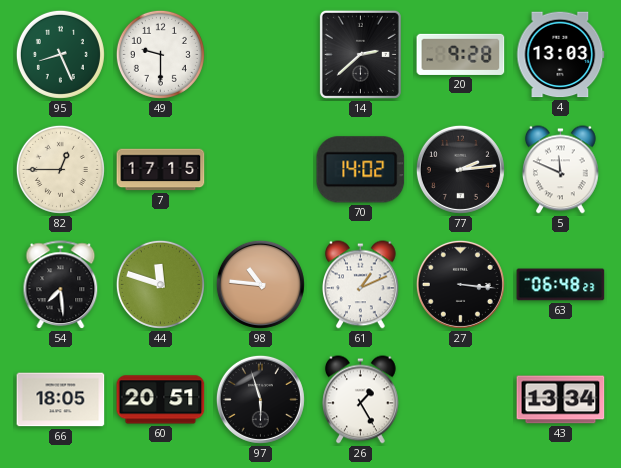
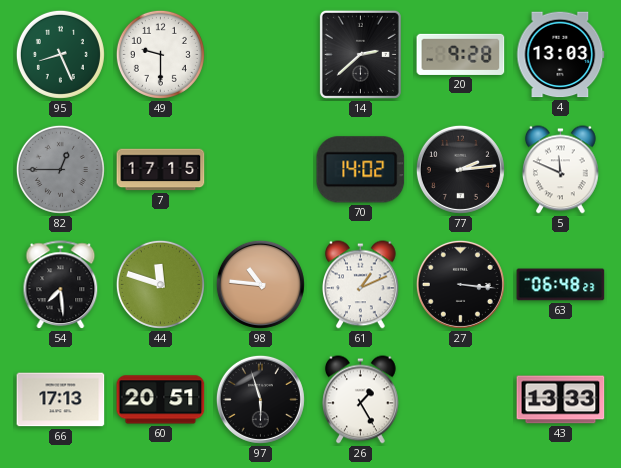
82 dial: cream -> grey
66: 18:05 -> 17:13
43: 13:34 -> 13:33
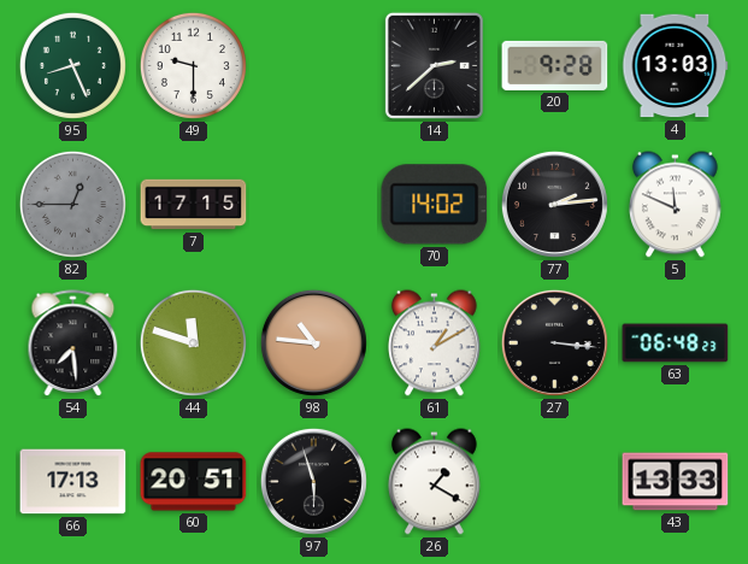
61: 1:11 -> 1:10
26: 1:25 -> 1:20
